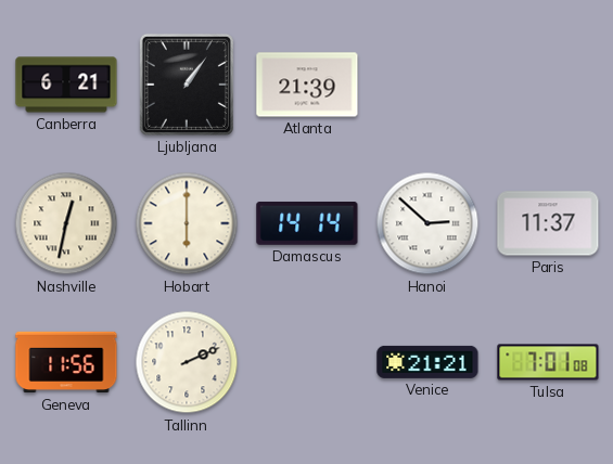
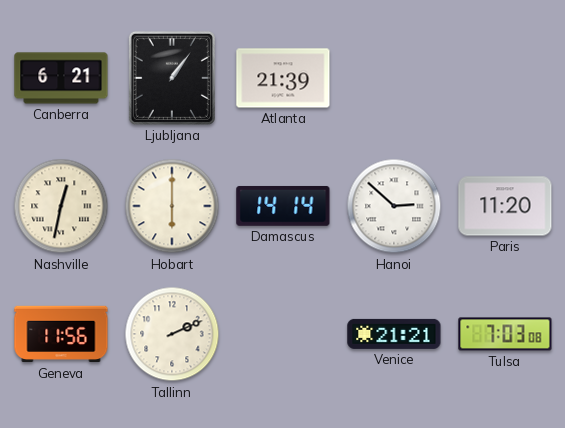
Paris: 11:37 -> 11:20
Tulsa: 7:01 -> 7:03
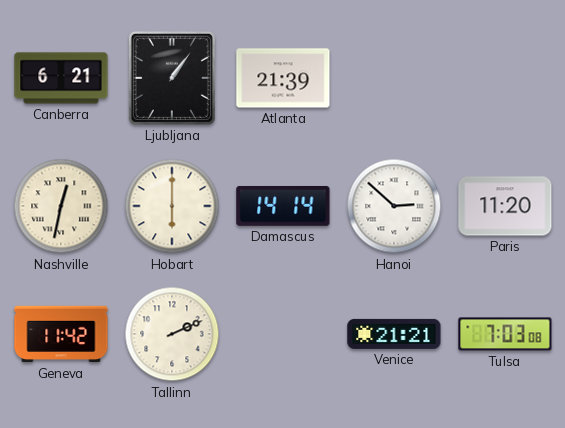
Geneva: 11:56 -> 11:42
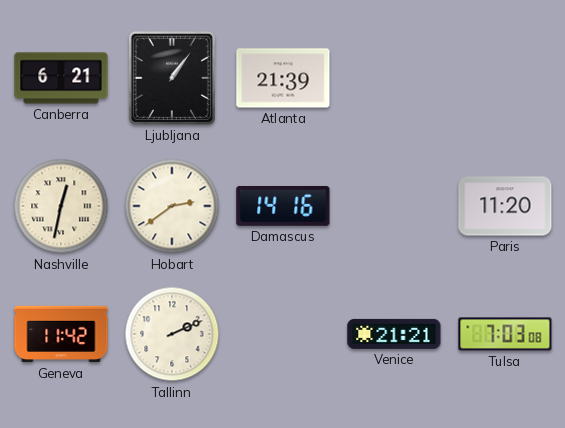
Hobart: 6:00 -> 2:39
Damascus: 14:14 -> 14:16
Hanoi: 2:52 -> none
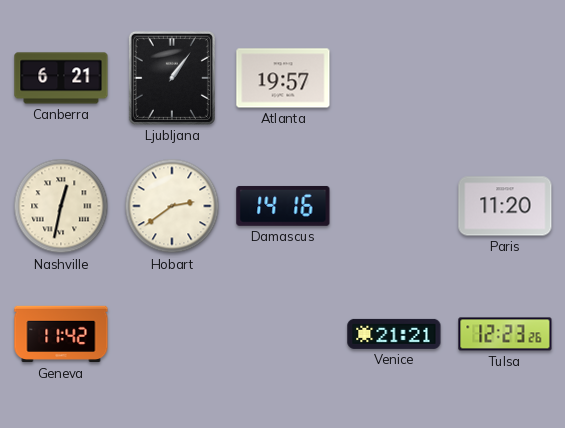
Atlanta: 21:39 -> 19:57
Tallinn: 2:11 -> none
Tulsa: 7:03 -> 12:23
